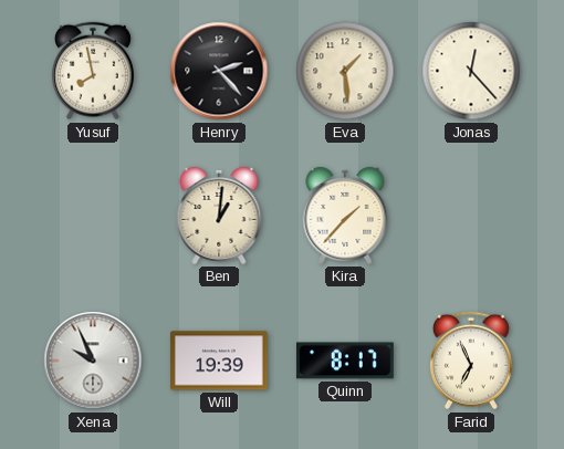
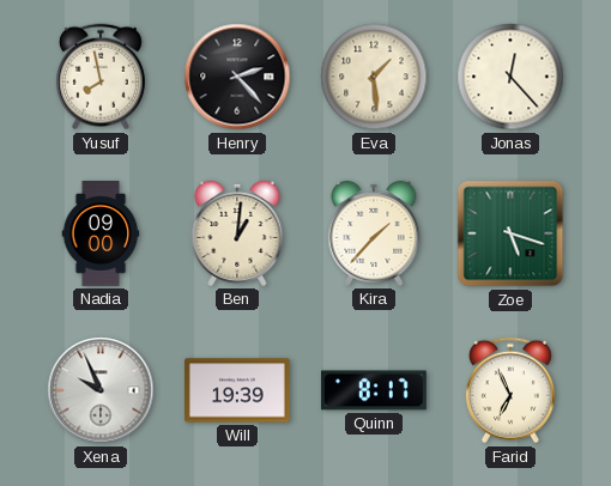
Nadia: none -> 09:00
Zoe: none -> 5:18
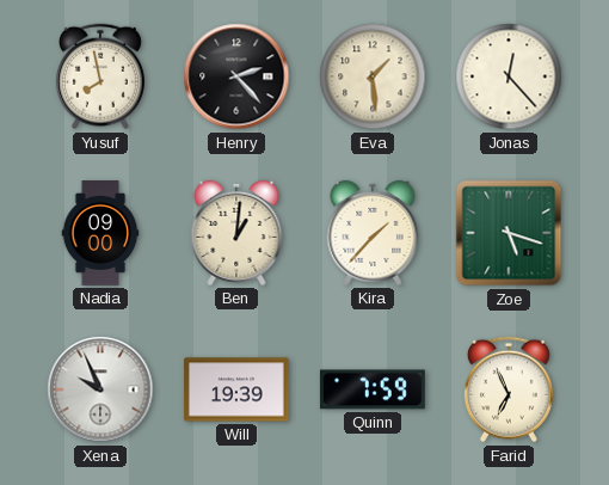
Quinn: 8:17 -> 7:59
